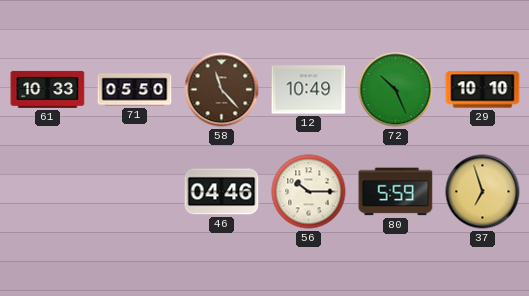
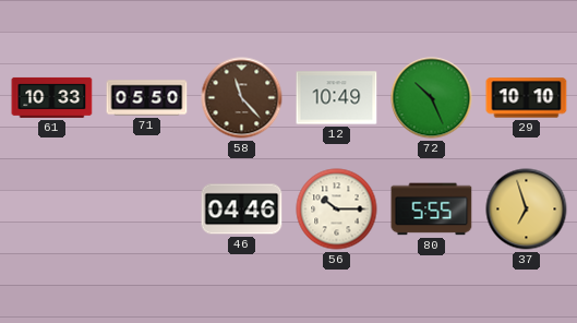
80: 5:59 -> 5:55
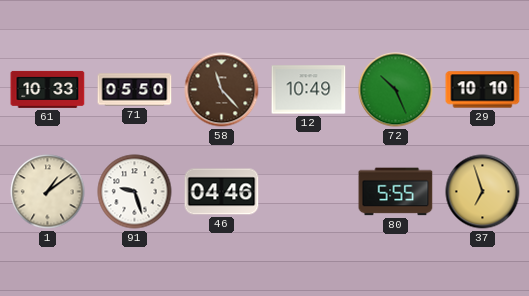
1: none -> 1:09
91: none -> 9:27
56: 10:15 -> none
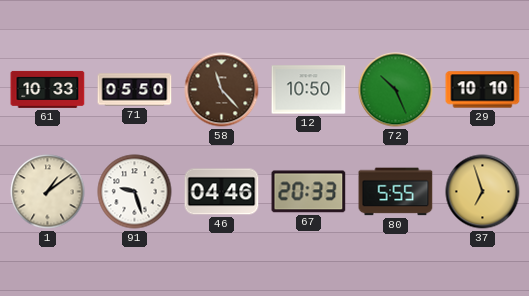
12: 10:49 -> 10:50
67: none -> 20:33
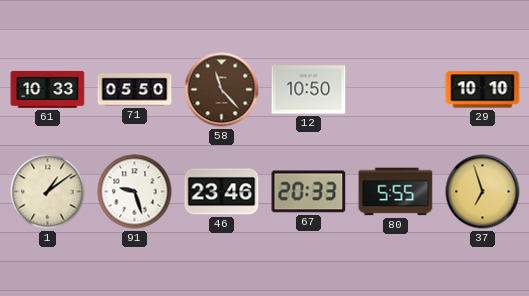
72: 10:26 -> none
46: 04:46 -> 23:46
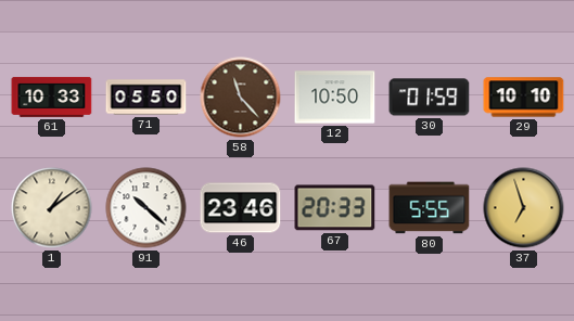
30: none -> 01:59
91: 9:27 -> 10:22
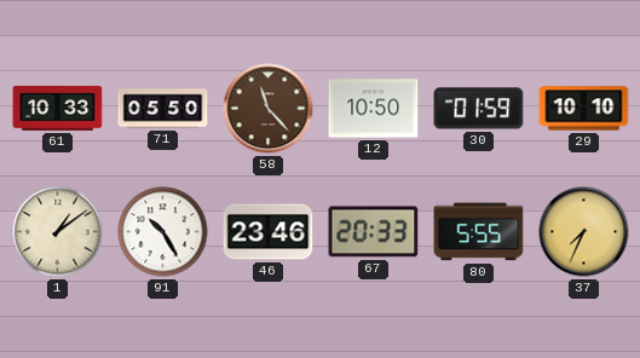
91: 10:22 -> 10:25
37: 6:57 -> 7:34
